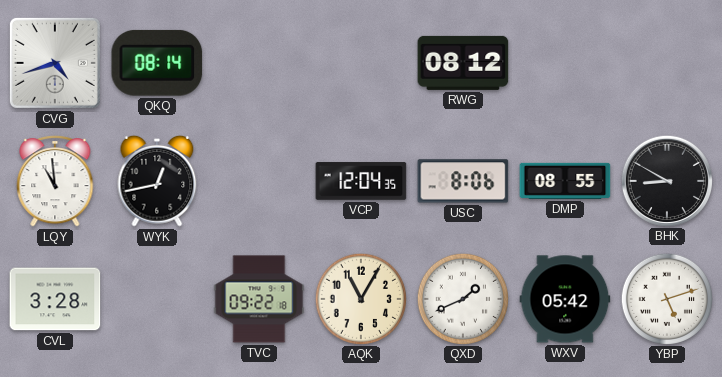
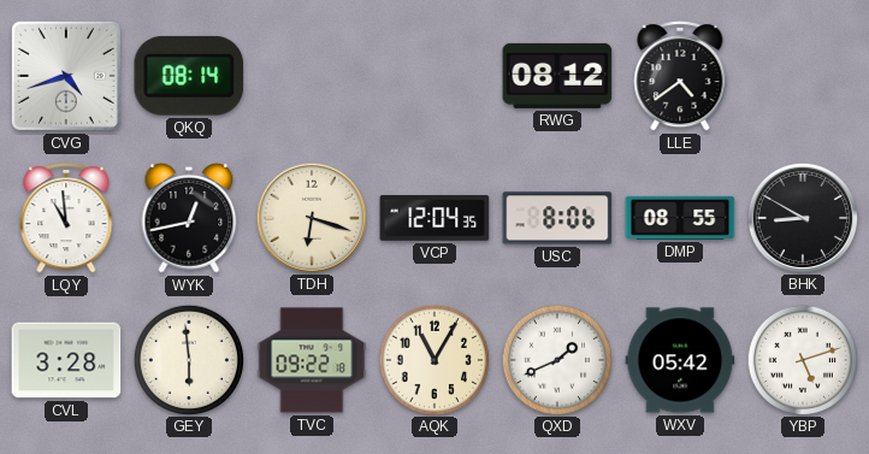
LLE: none -> 4:39
TDH: none -> 6:18
GEY: none -> 5:59
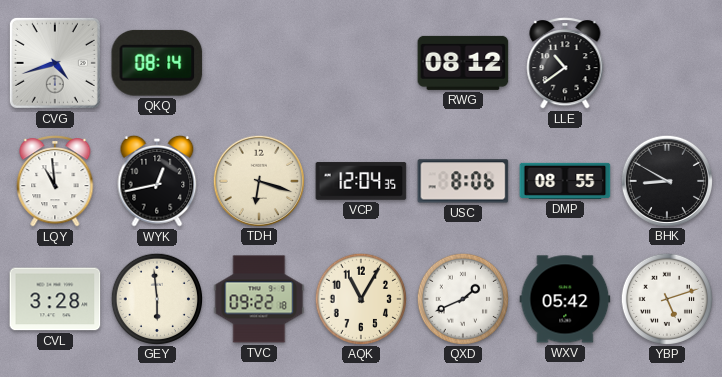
LLE: 4:39 -> 10:39
